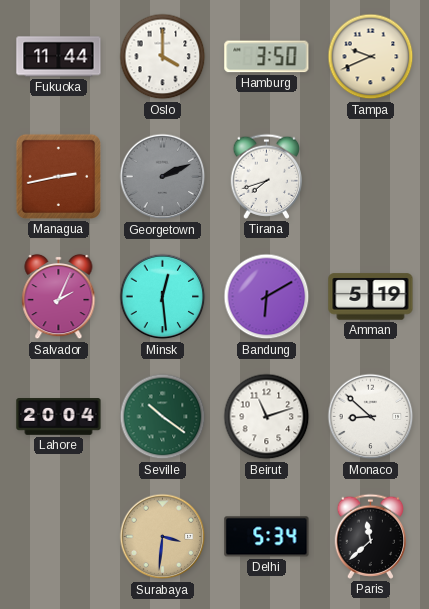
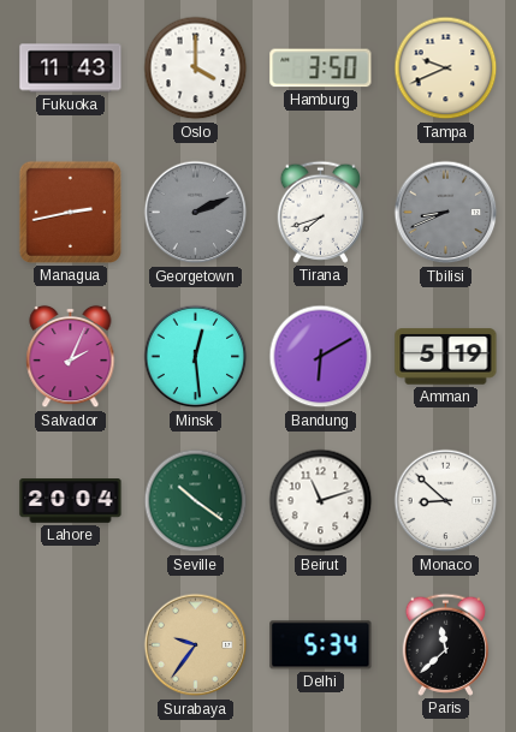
Fukuoka: 11:44 -> 11:43
Tbilisi: none -> 8:41
Surabaya: 3:31 -> 9:36
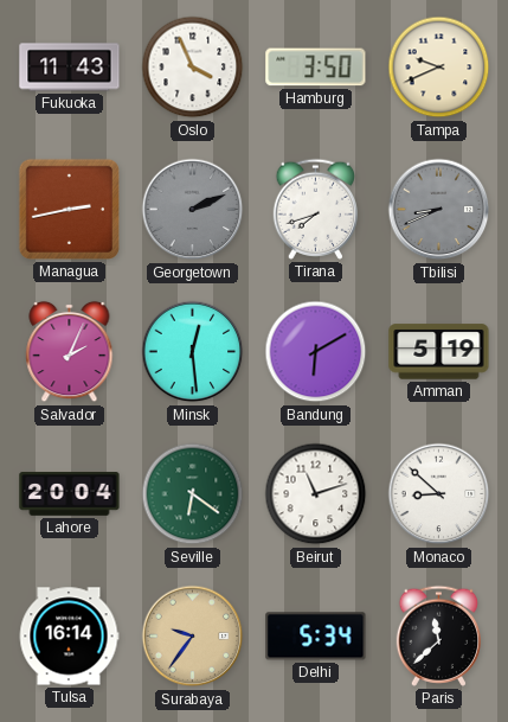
Oslo: 4:00 -> 3:56
Seville: 10:21 -> 6:21
Tulsa: none -> 16:14
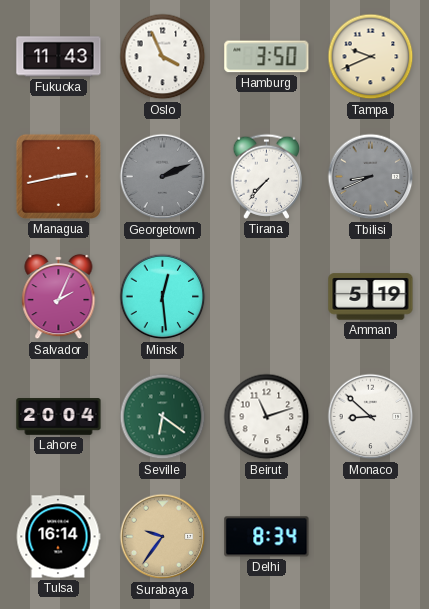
Tirana: 7:42 -> 7:37
Bandung: 6:10 -> none
Delhi: 5:34 -> 8:34
Paris: 11:38 -> none
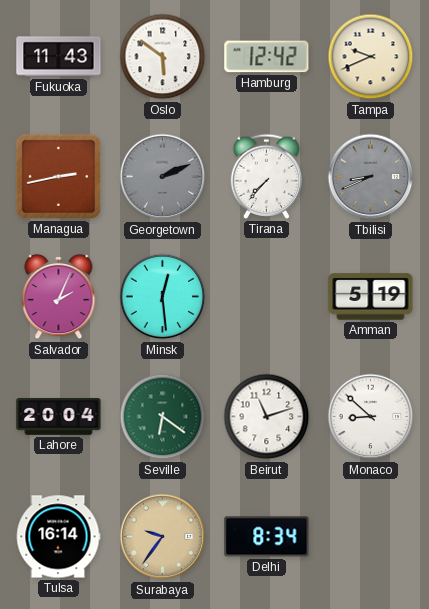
Oslo: 3:56 -> 5:51
Hamburg: 3:50 -> 12:42
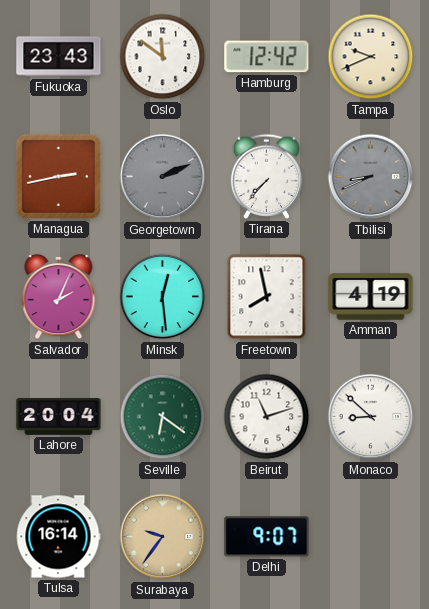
Fukuoka: 11:43 -> 23:43
Oslo: 5:51 -> 11:51
Freetown: none -> 7:58
Amman: 5:19 -> 4:19
Delhi: 8:34 -> 9:07
